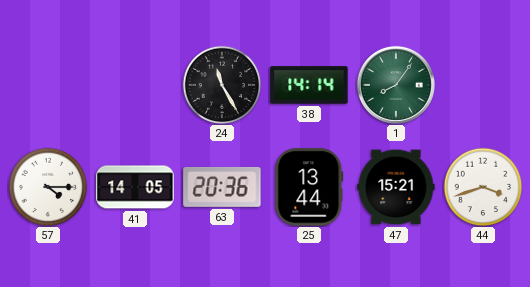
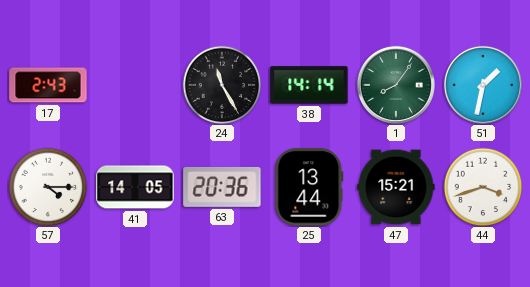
17: none -> 2:43
51: none -> 1:32
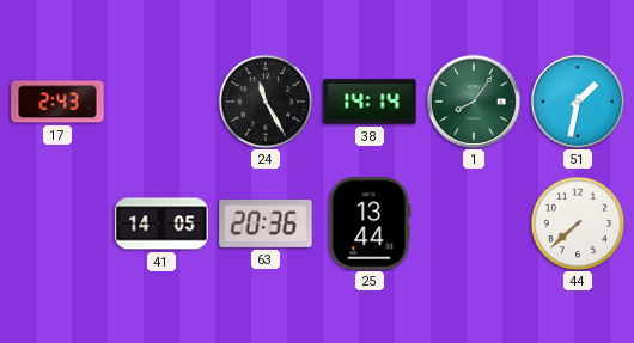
57: 4:15 -> none
47: 15:21 -> none
44: 3:42 -> 7:38
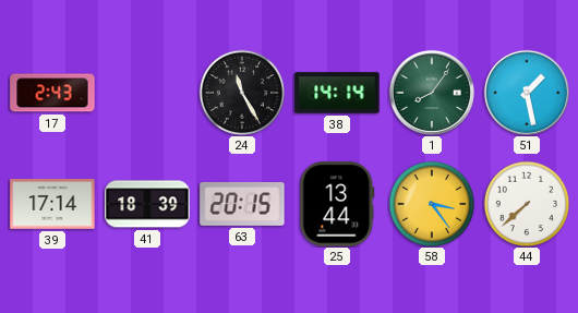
51: 1:32 -> 1:28
39: none -> 17:14
41: 14:05 -> 18:39
63: 20:36 -> 20:15
58: none -> 3:24
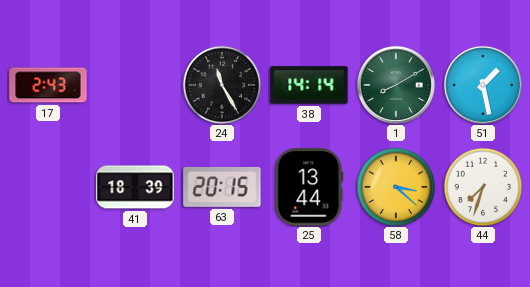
1: 8:06 -> 8:10
39: 17:14 -> none
58: 3:24 -> 3:22
44: 7:38 -> 7:33
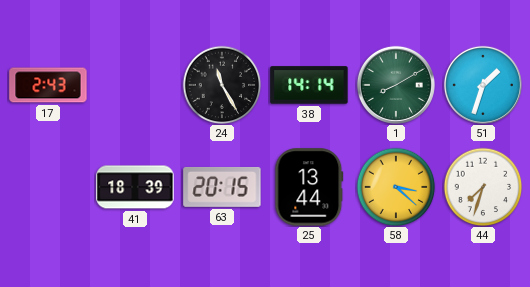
51: 1:28 -> 1:33
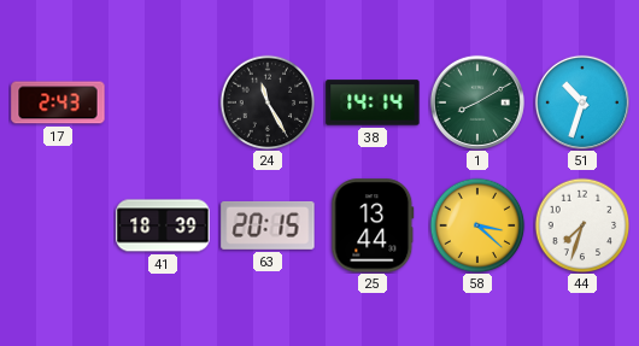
51: 1:33 -> 10:33
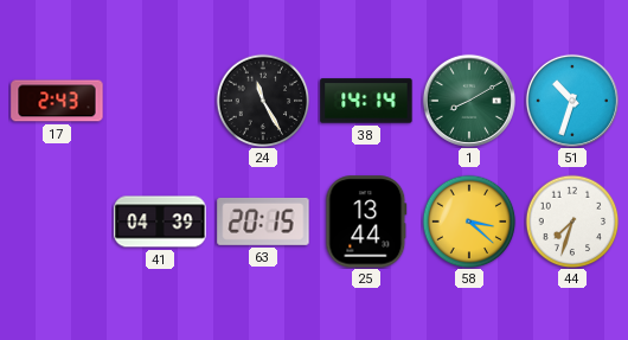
41: 18:39 -> 04:39
